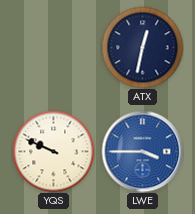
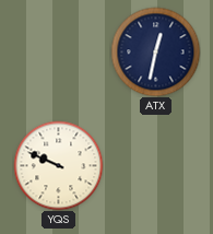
LWE: 3:45 -> none
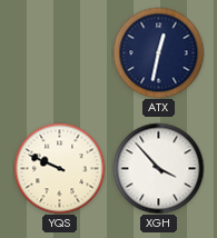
XGH: none -> 3:53
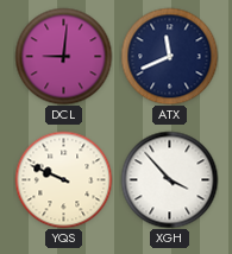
DCL: none -> 9:01
ATX: 12:32 -> 11:41
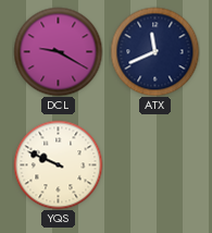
DCL: 9:01 -> 9:20
XGH: 3:53 -> none
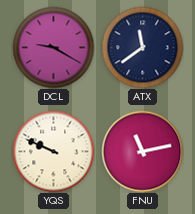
ATX: 11:41 -> 11:39
FNU: none -> 11:13
